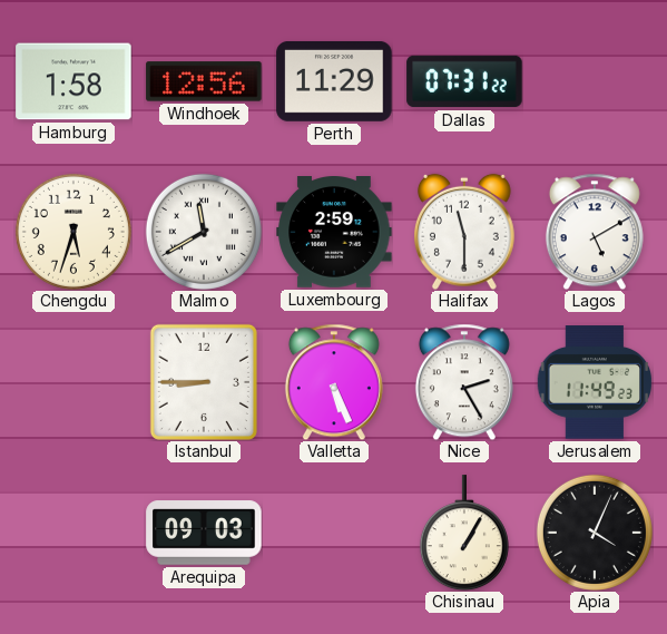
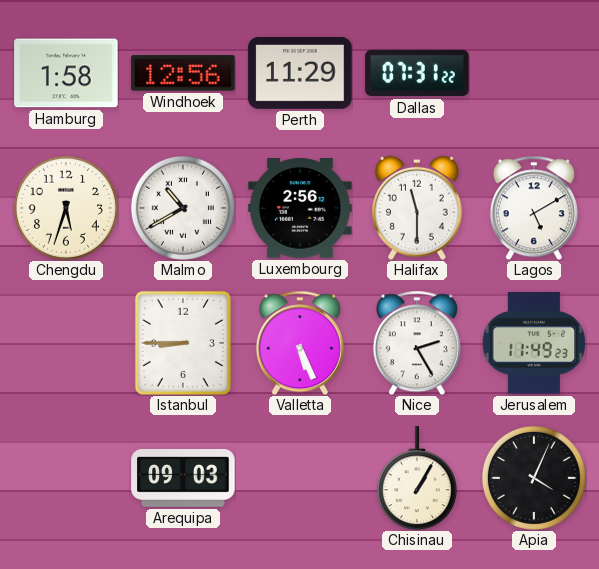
Malmo: 11:40 -> 10:40
Luxembourg: 2:59 -> 2:56
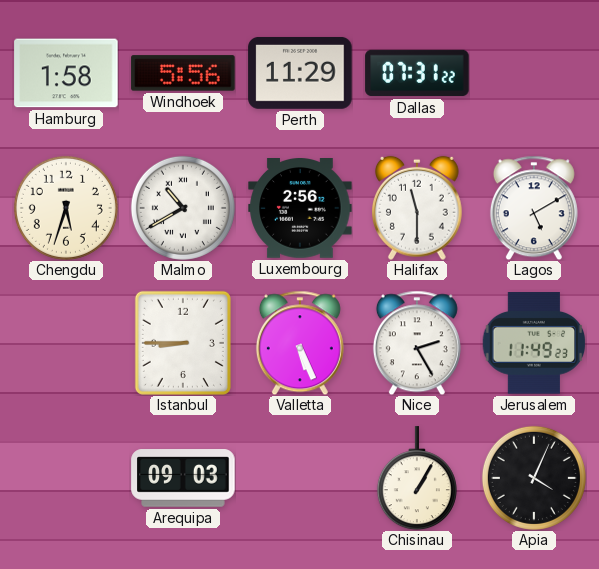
Windhoek: 12:56 -> 5:56
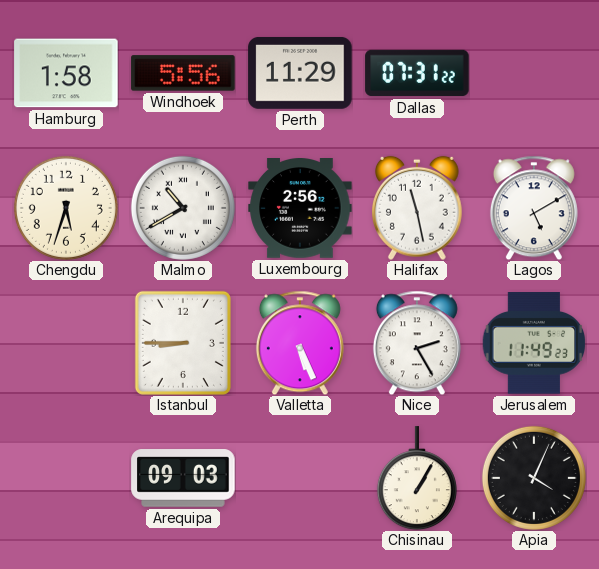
Halifax: 11:30 -> 11:28
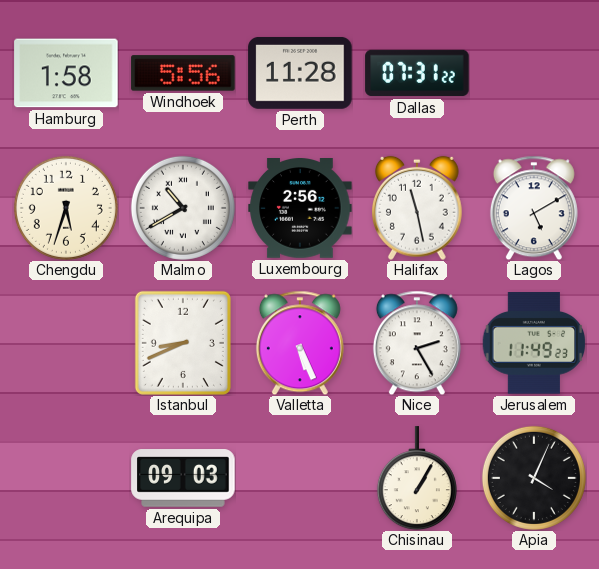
Perth: 11:29 -> 11:28
Istanbul: 8:45 -> 8:41
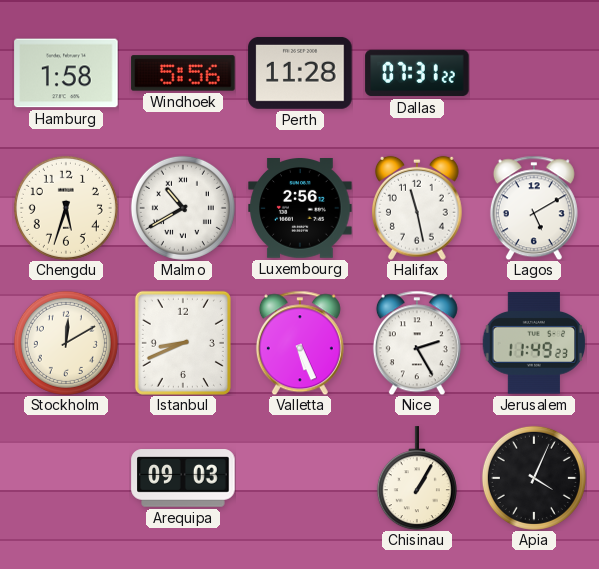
Stockholm: none -> 12:10
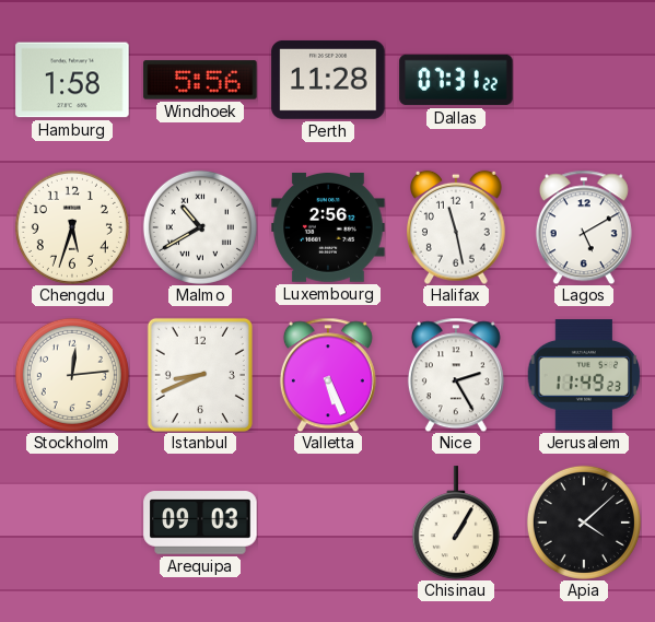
Stockholm: 12:10 -> 12:14
Apia: 4:04 -> 4:08
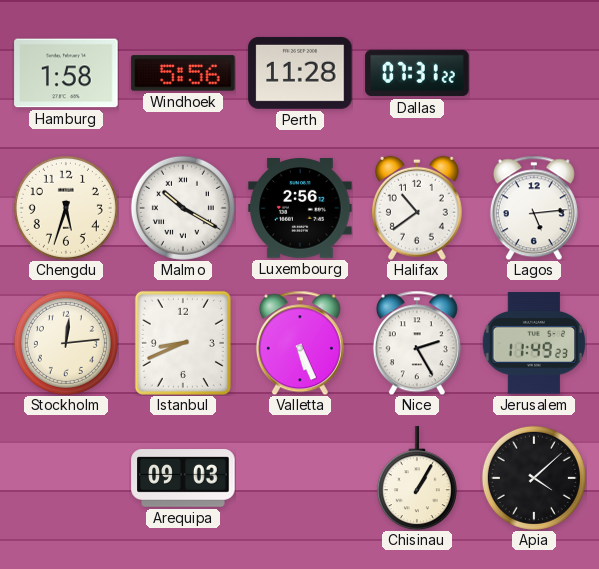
Malmo: 10:40 -> 10:20
Halifax: 11:28 -> 10:39
Lagos: 5:10 -> 5:14
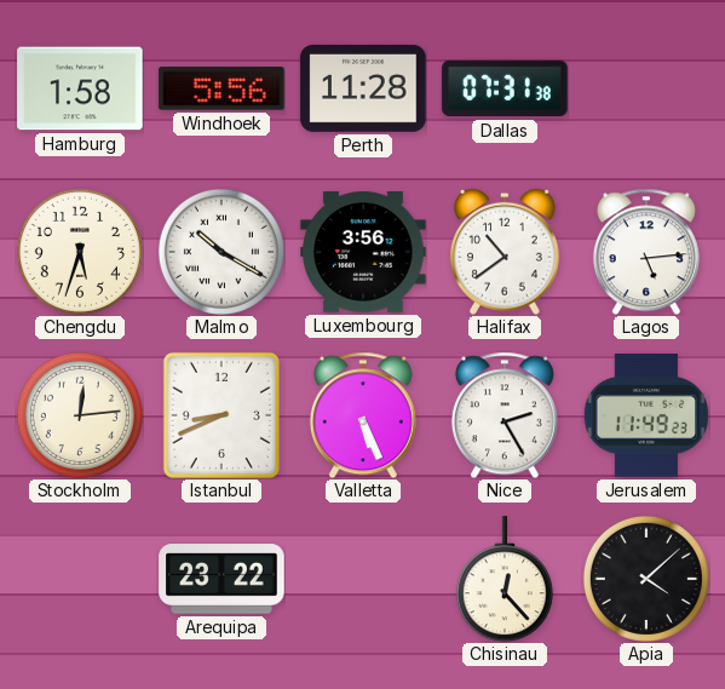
Dallas: 07:31:22 -> 07:31:38
Luxembourg: 2:56 -> 3:56
Arequipa: 09:03 -> 23:22
Chisinau: 1:05 -> 12:23
